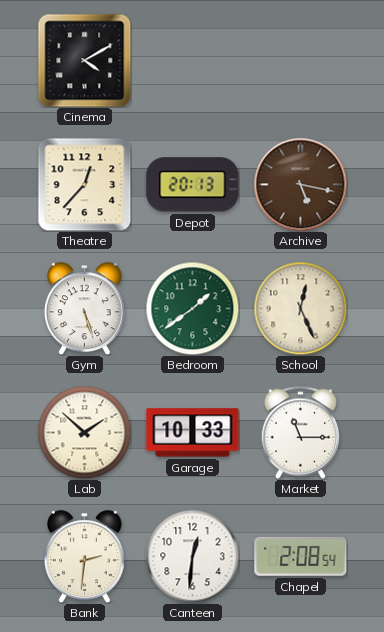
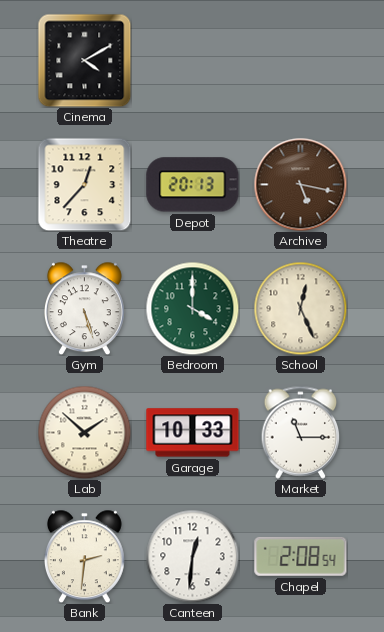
Bedroom: 1:39 -> 4:00
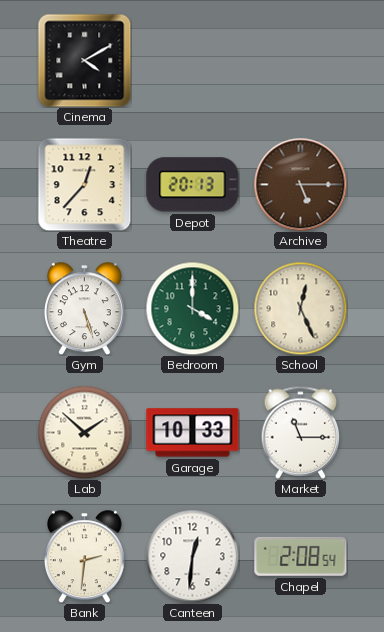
Archive: 5:17 -> 5:15
